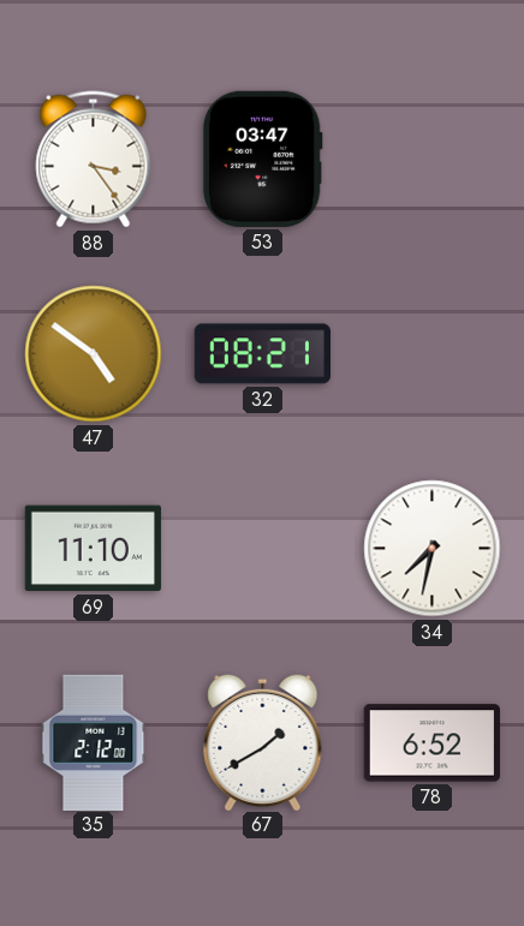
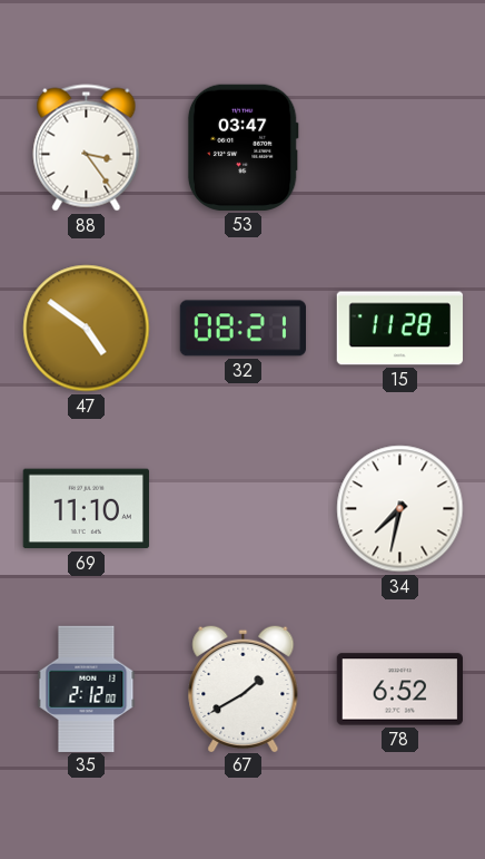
15: none -> 11:28
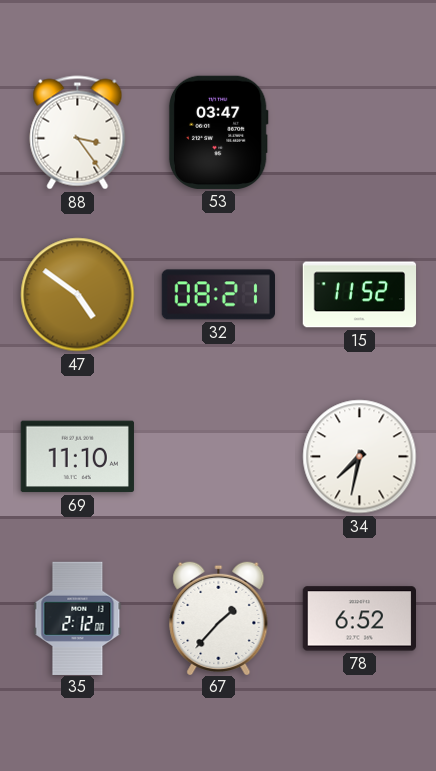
15: 11:28 -> 11:52
67: 1:40 -> 1:37
